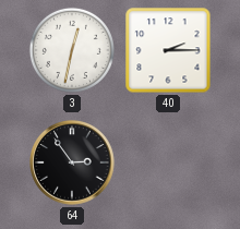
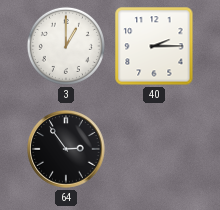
3: 12:32 -> 1:00
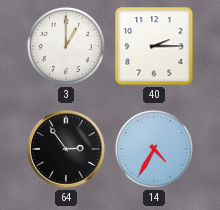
14: none -> 4:35
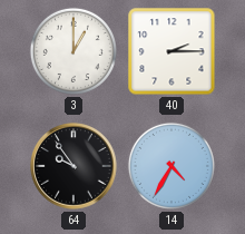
64: 2:54 -> 9:54
